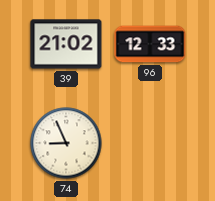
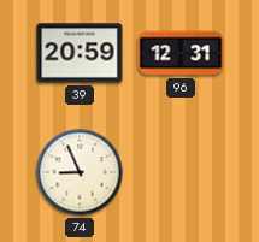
39: 21:02 -> 20:59
96: 12:33 -> 12:31
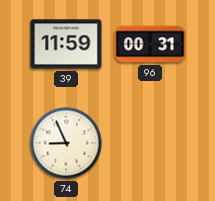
39: 20:59 -> 11:59
96: 12:31 -> 00:31
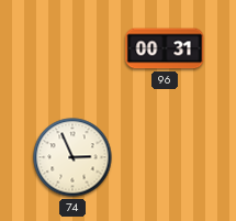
39: 11:59 -> none
74: 8:56 -> 2:56
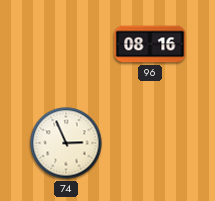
96: 00:31 -> 08:16
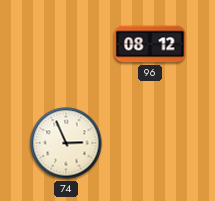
96: 08:16 -> 08:12
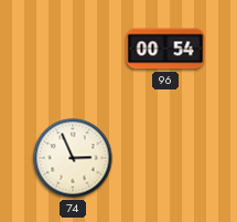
96: 08:12 -> 00:54
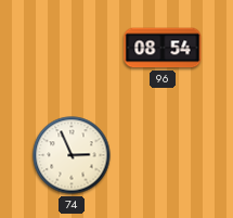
96: 00:54 -> 08:54
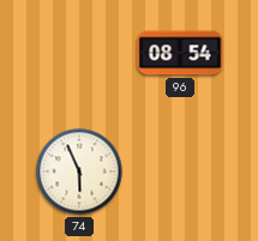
74: 2:56 -> 5:56
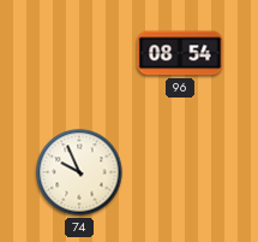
74: 5:56 -> 9:56
